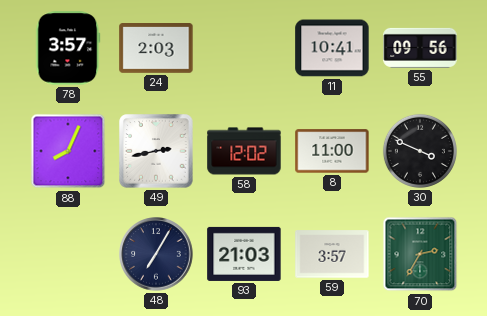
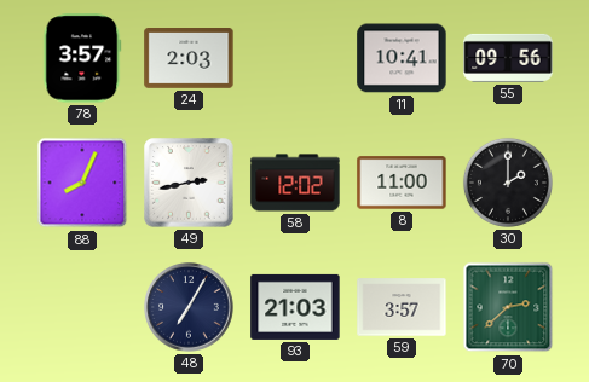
30: 3:49 -> 2:00
70: 2:35 -> 2:38
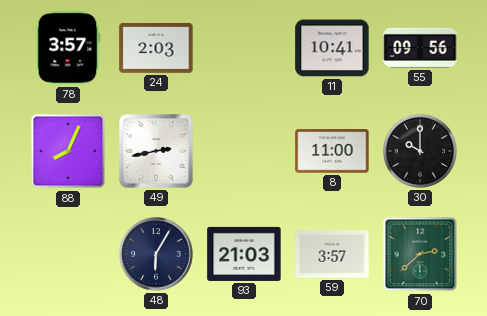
58: 12:02 -> none
30: 2:00 -> 10:00
48: 7:05 -> 6:05
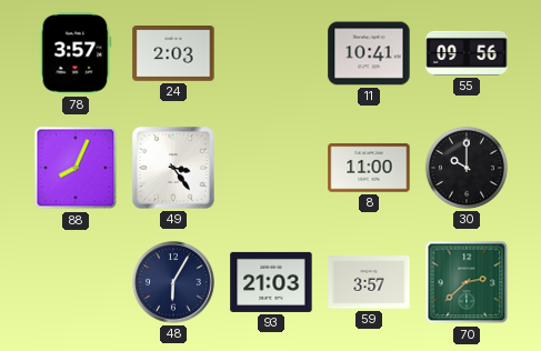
49: 2:43 -> 3:24
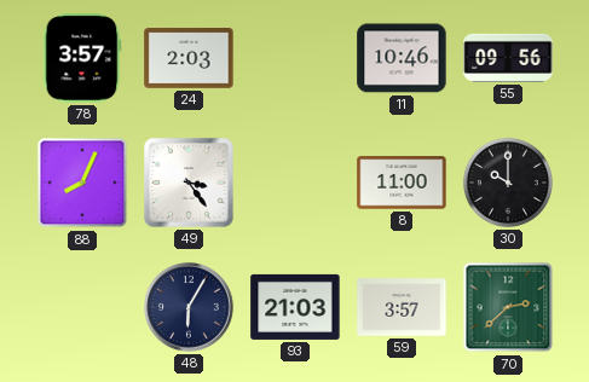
11: 10:41 -> 10:46
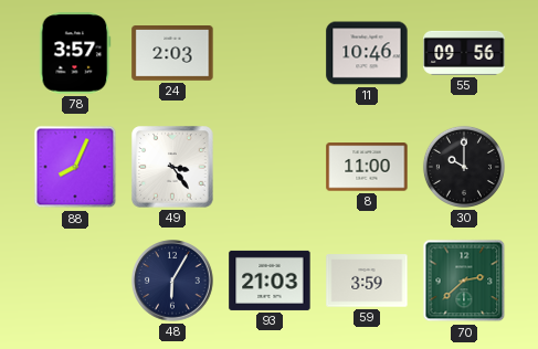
59: 3:57 -> 3:59
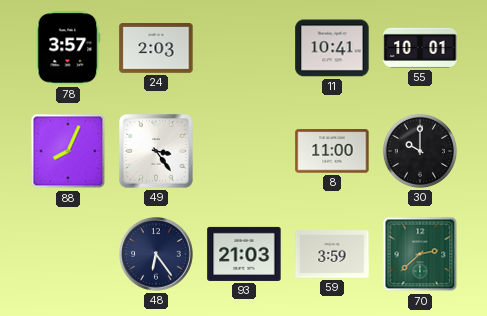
11: 10:46 -> 10:41
55: 09:56 -> 10:01
48: 6:05 -> 6:24
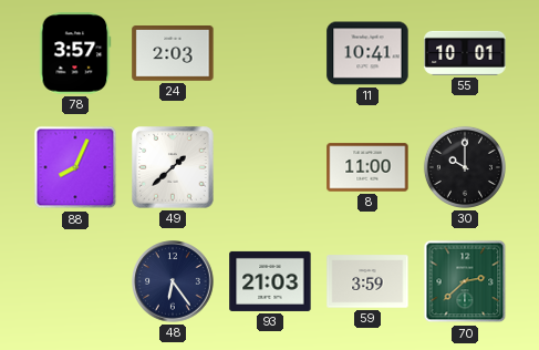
49: 3:24 -> 1:38
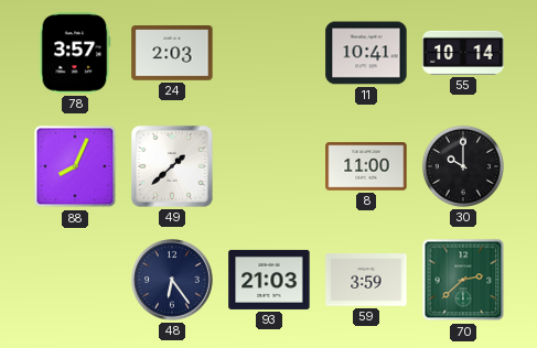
55: 10:01 -> 10:14
